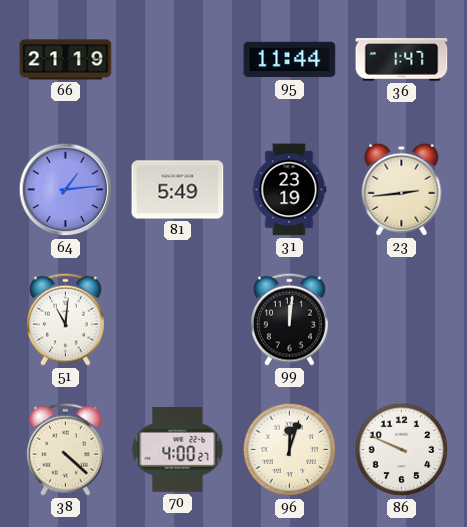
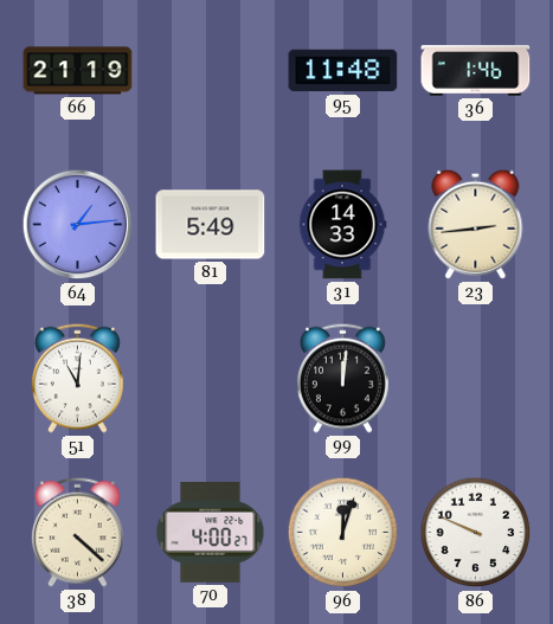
95: 11:44 -> 11:48
36: 1:47 -> 1:46
31: 23:19 -> 14:33
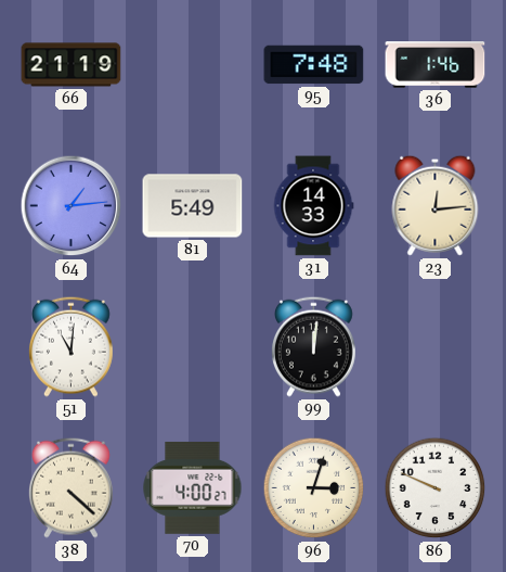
95: 11:48 -> 7:48
23: 2:44 -> 12:14
96: 12:03 -> 3:03
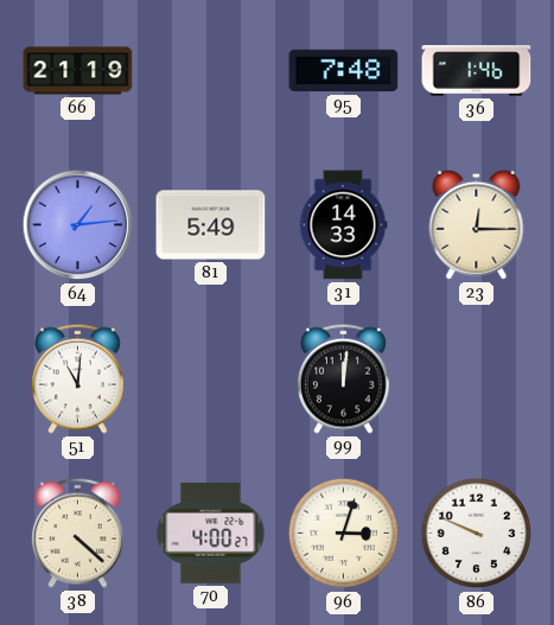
23: 12:14 -> 12:15
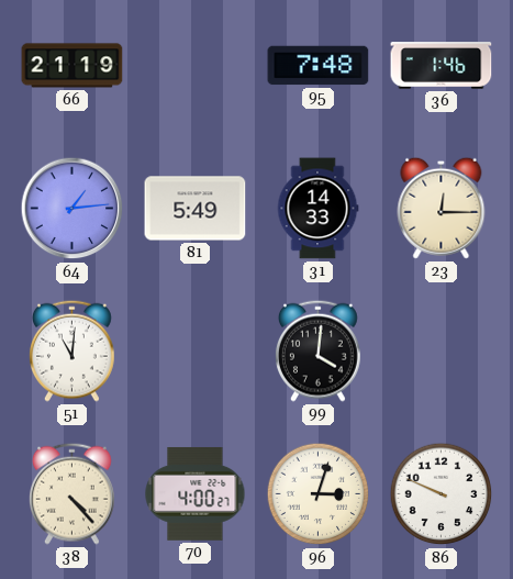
99: 12:01 -> 4:01
38: 4:22 -> 4:23
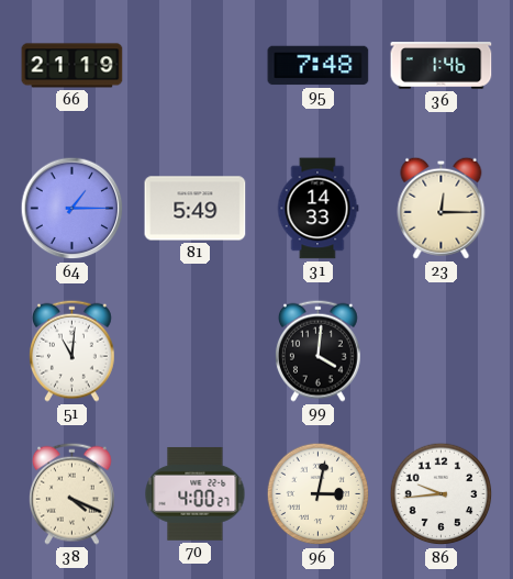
64: 1:14 -> 1:15
38: 4:23 -> 4:19
96: 3:03 -> 3:02
86: 9:49 -> 9:44
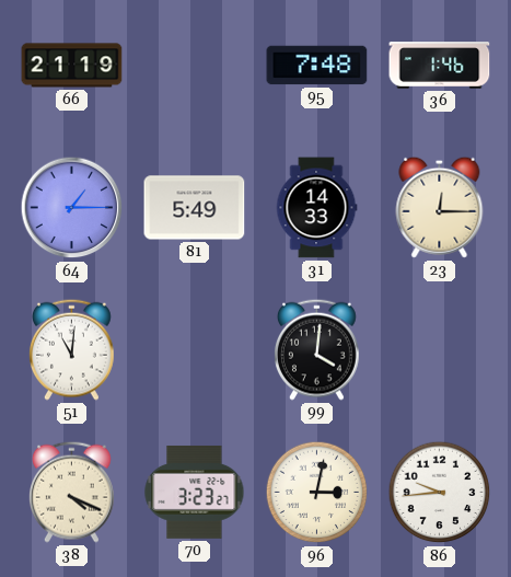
70: 4:00 -> 3:23
